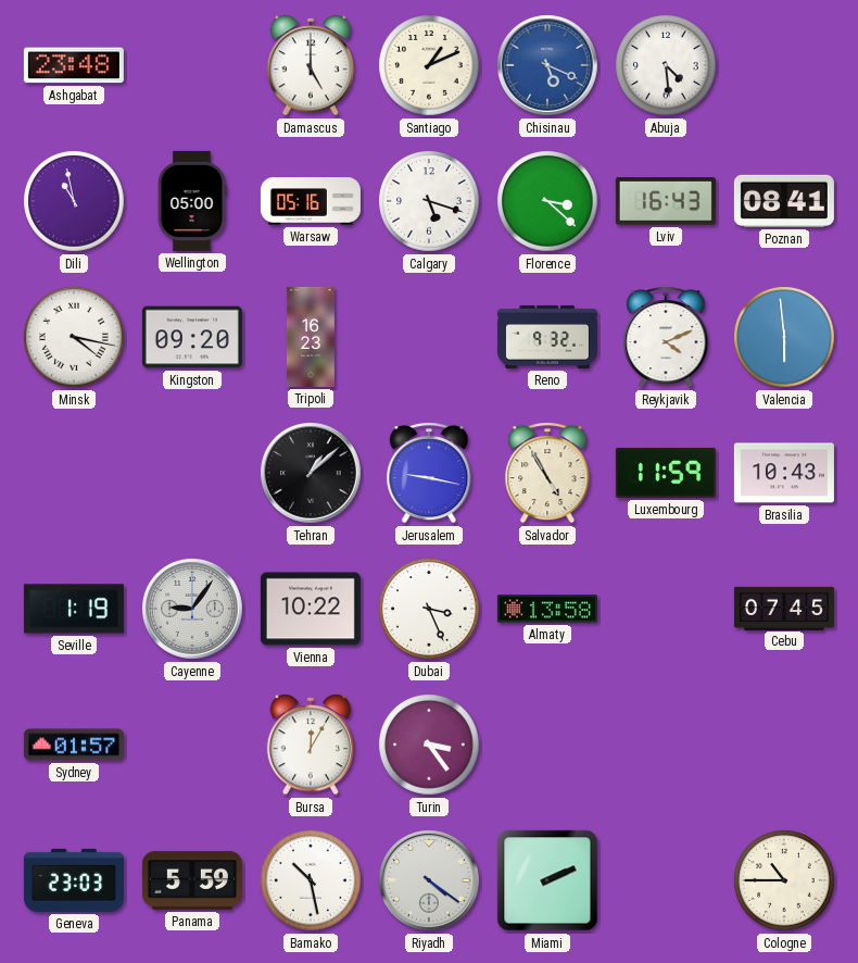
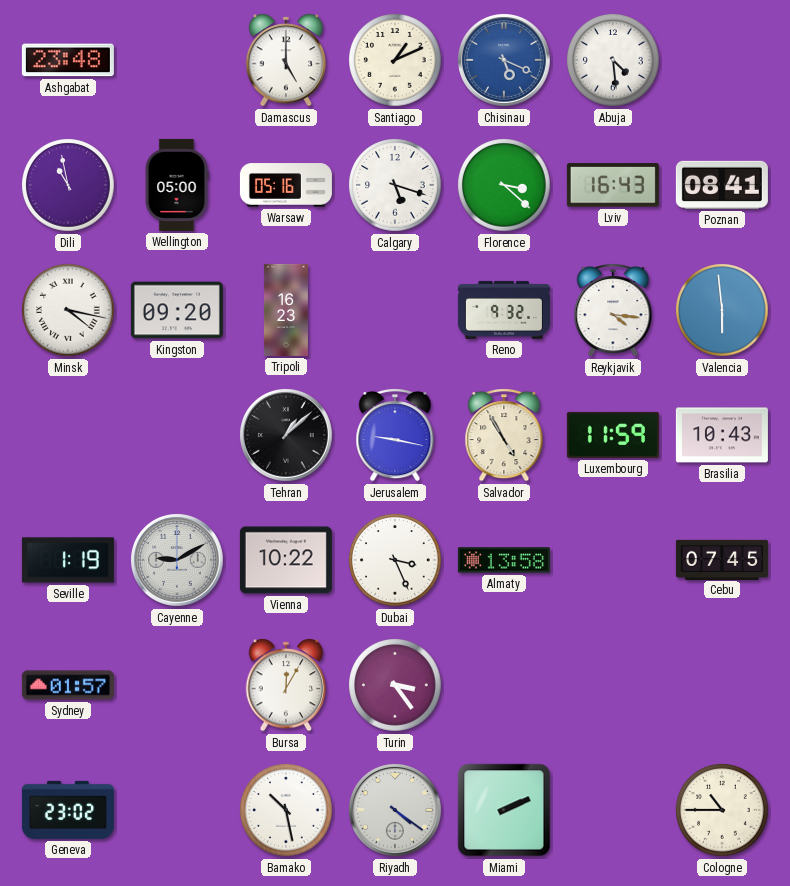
Reykjavik: 4:11 -> 4:16
Cayenne: 9:06 -> 9:10
Geneva: 23:03 -> 23:02
Panama: 5:59 -> none
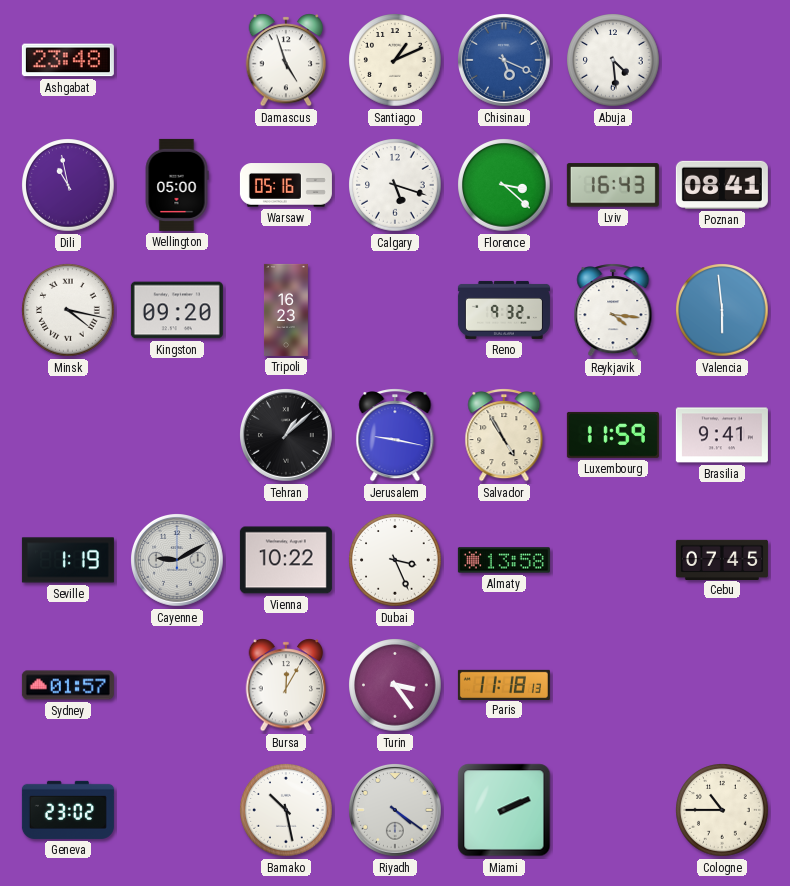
Damascus: 5:00 -> 4:57
Brasilia: 10:43 -> 9:41
Paris: none -> 11:18
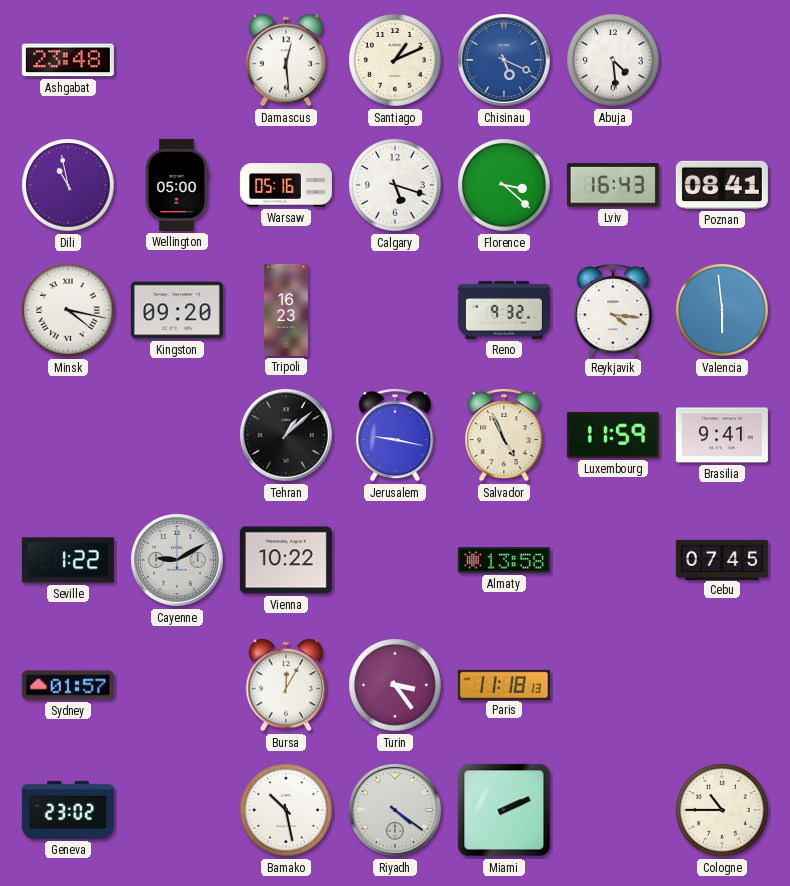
Damascus: 4:57 -> 12:29
Salvador: 4:55 -> 4:56
Seville: 1:19 -> 1:22
Dubai: 3:26 -> none
